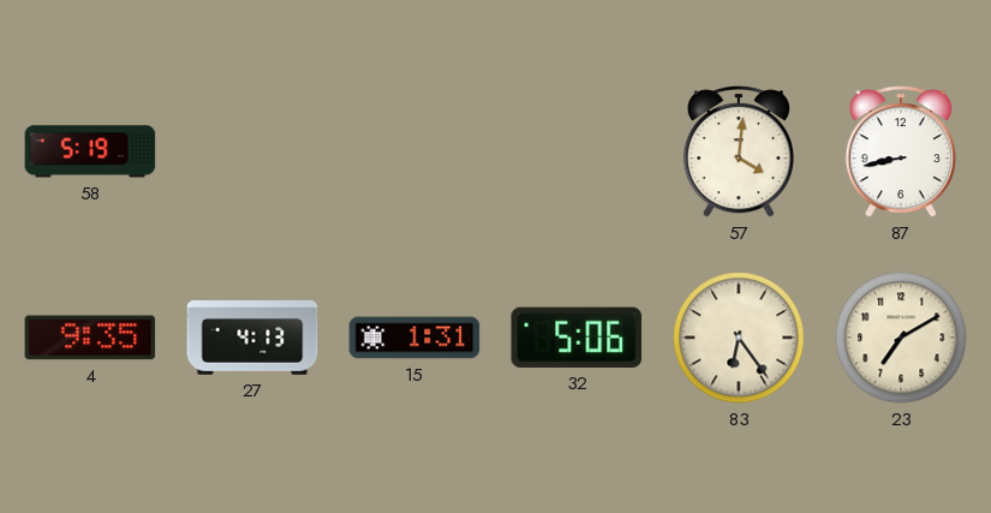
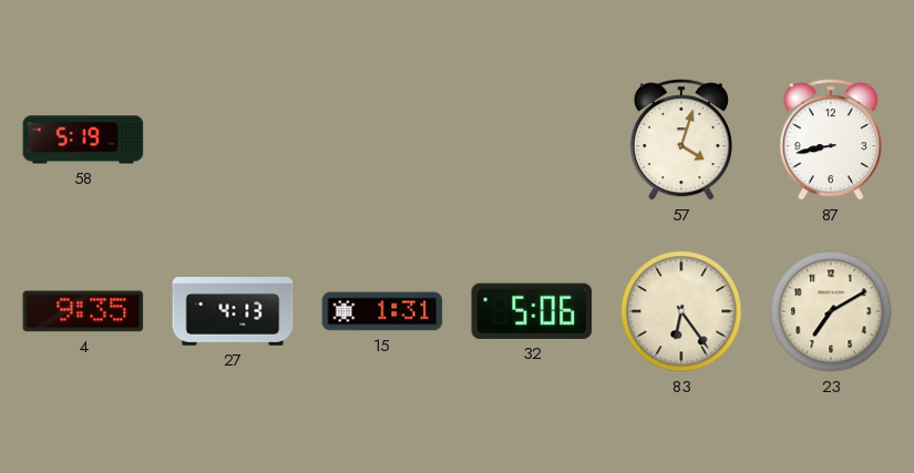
57: 4:01 -> 4:03
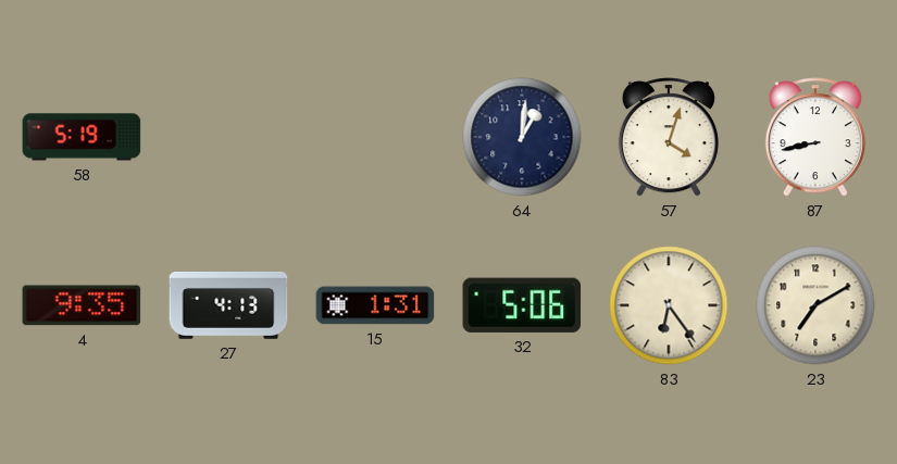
64: none -> 1:01
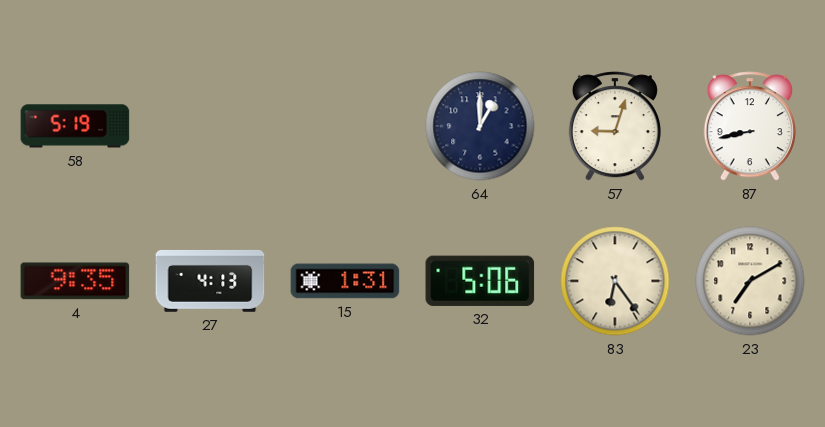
64: 1:01 -> 1:00
57: 4:03 -> 9:03
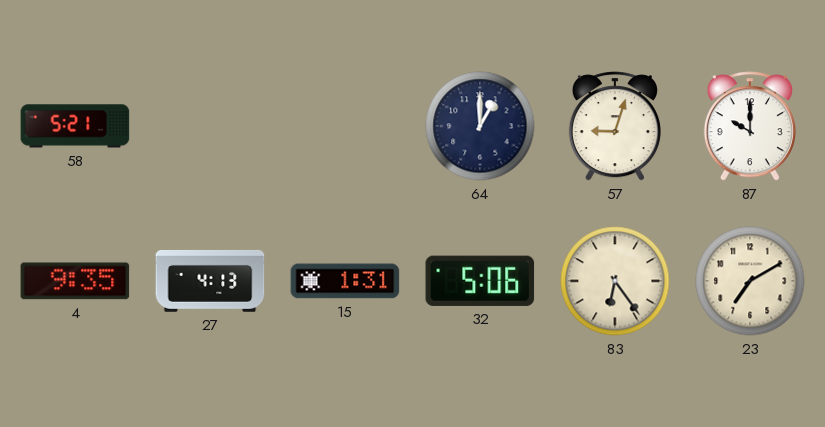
58: 5:19 -> 5:21
87: 8:43 -> 10:00
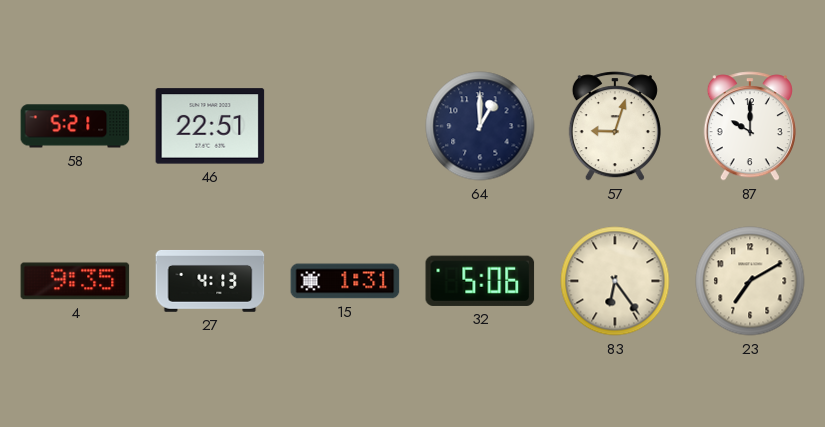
46: none -> 22:51
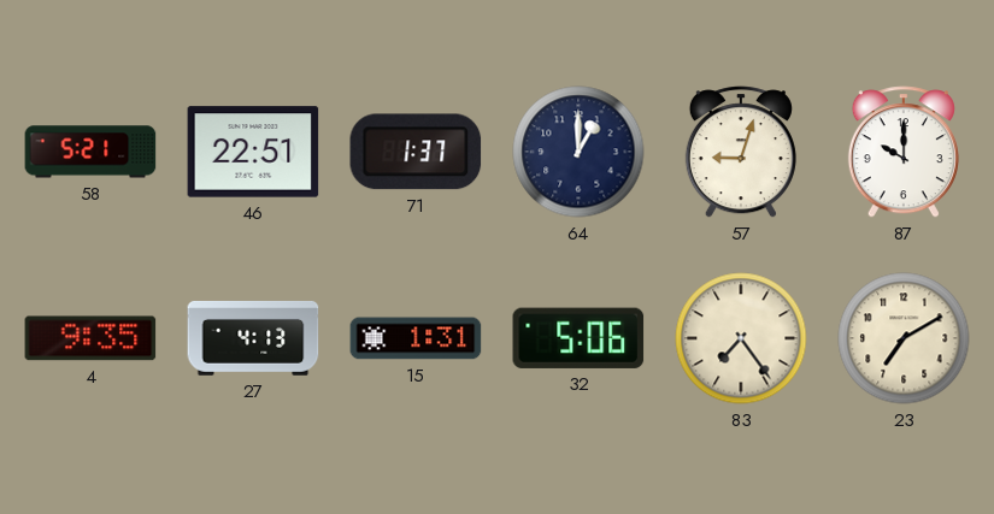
71: none -> 1:37
83: 6:24 -> 7:24
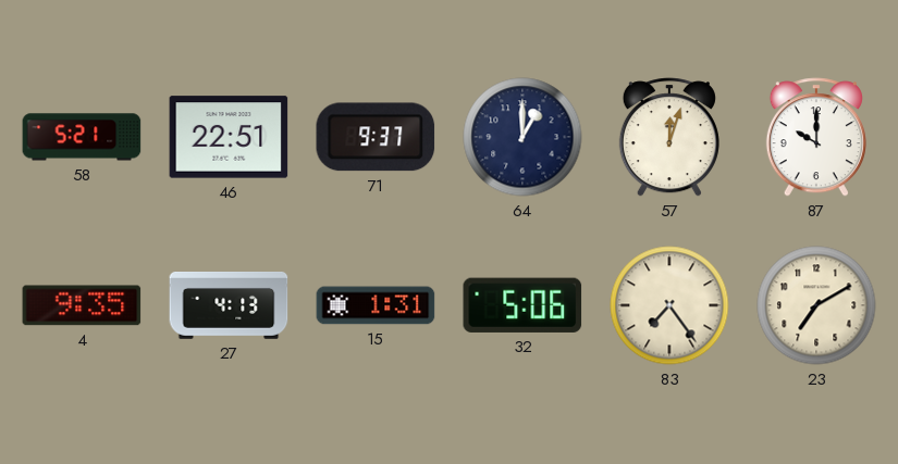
71: 1:37 -> 9:37
57: 9:03 -> 12:03
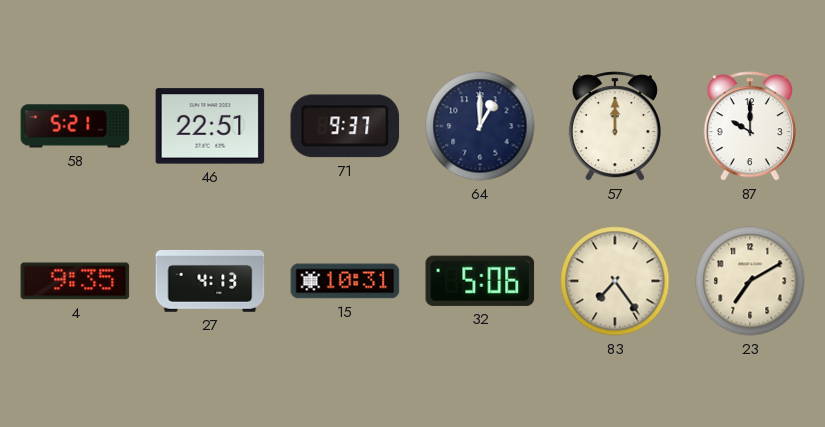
57: 12:03 -> 12:00
15: 1:31 -> 10:31
